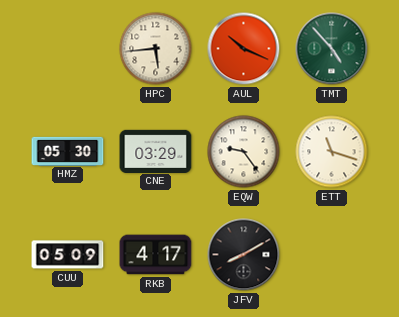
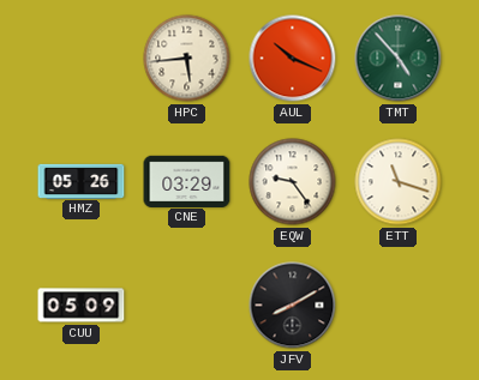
HMZ: 05:30 -> 05:26
RKB: 4:17 -> none
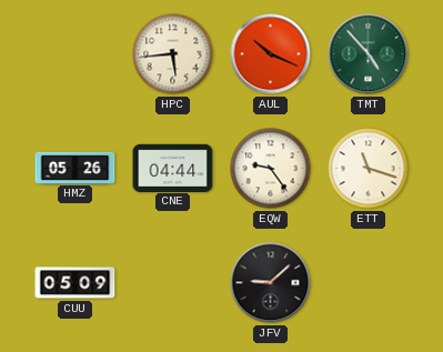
CNE: 03:29 -> 04:44
JFV: 8:10 -> 9:08
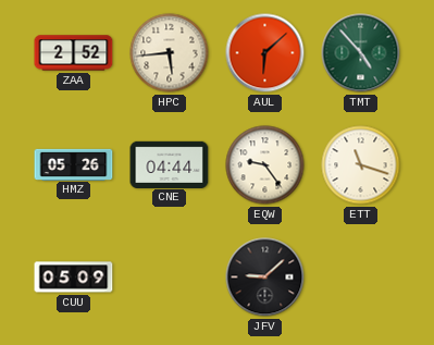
ZAA: none -> 2:52
AUL: 10:19 -> 6:08
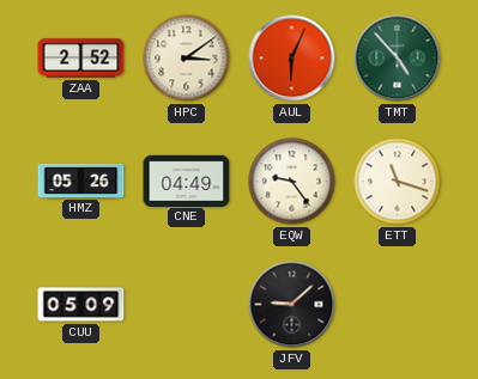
HPC: 5:44 -> 3:09
AUL: 6:08 -> 6:04
CNE: 04:44 -> 04:49
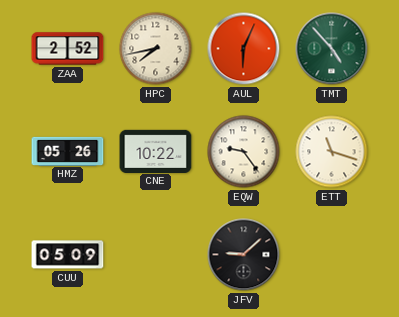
HPC: 3:09 -> 7:43
CNE: 04:49 -> 10:22
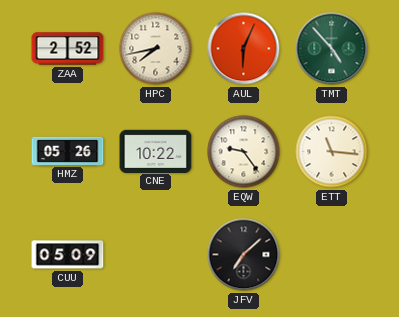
ETT: 11:18 -> 11:16
JFV: 9:08 -> 7:08
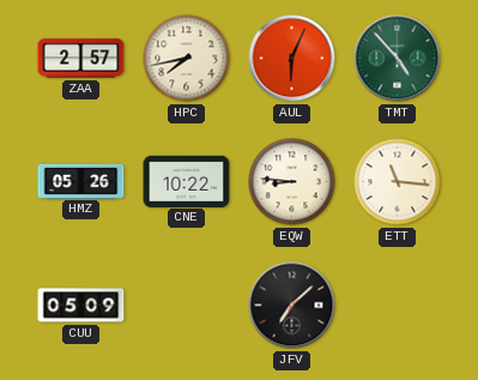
ZAA: 2:52 -> 2:57
EQW: 9:24 -> 8:46
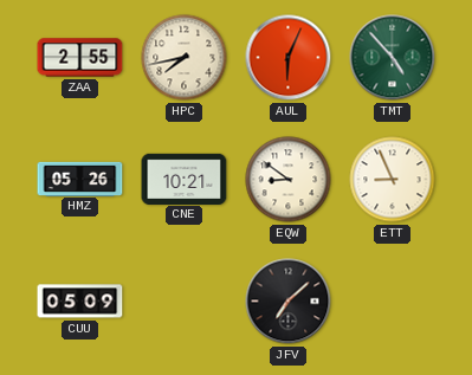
ZAA: 2:57 -> 2:55
CNE: 10:22 -> 10:21
EQW: 8:46 -> 8:51
ETT: 11:16 -> 8:56
